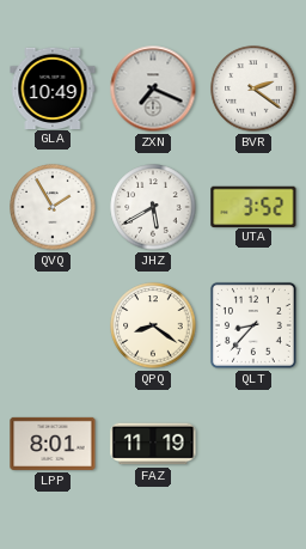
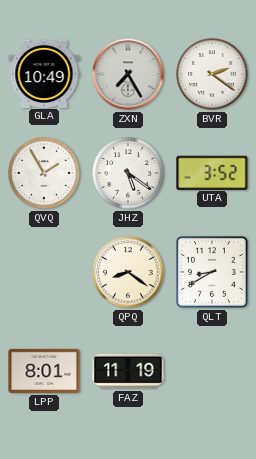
ZXN: 7:19 -> 7:25
JHZ: 5:40 -> 5:21
QLT: 8:37 -> 8:40
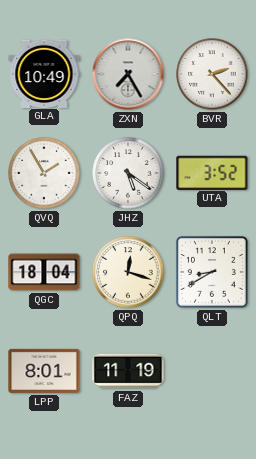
BVR: 2:21 -> 2:23
QGC: none -> 18:04
QPQ: 8:21 -> 12:18
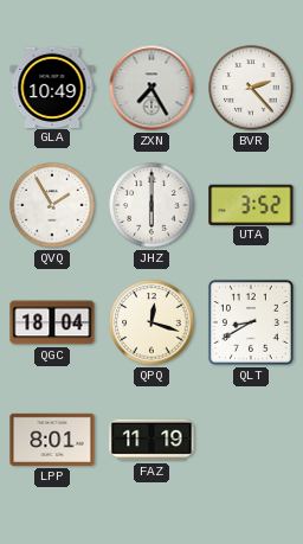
JHZ: 5:21 -> 6:00
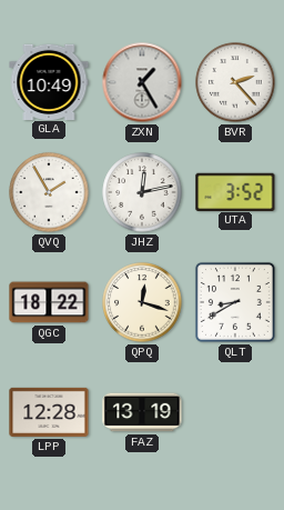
ZXN: 7:25 -> 1:25
JHZ: 6:00 -> 12:13
QGC: 18:04 -> 18:22
LPP: 8:01 -> 12:28
FAZ: 11:19 -> 13:19
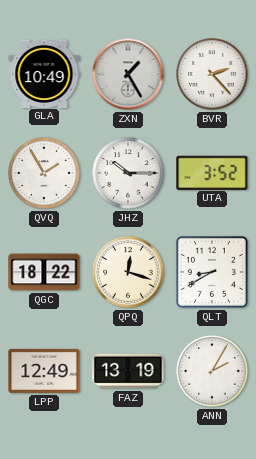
JHZ: 12:13 -> 10:15
LPP: 12:28 -> 12:49
ANN: none -> 2:05
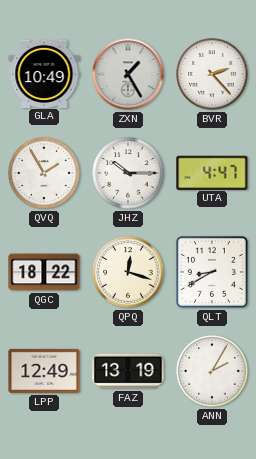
UTA: 3:52 -> 4:47
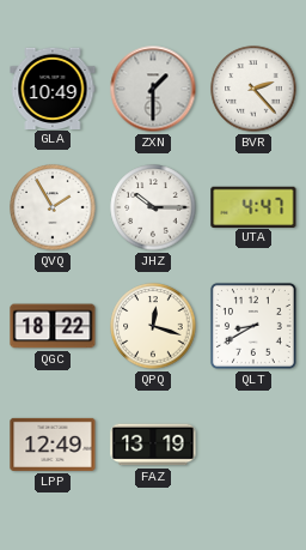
ZXN: 1:25 -> 1:30
ANN: 2:05 -> none
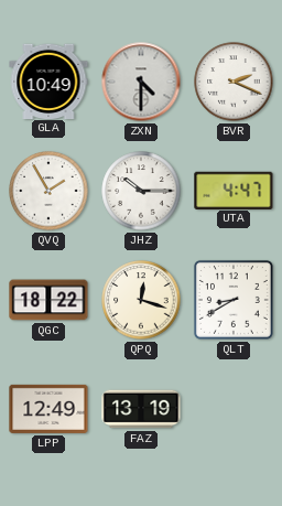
ZXN: 1:30 -> 4:30
BVR: 2:23 -> 2:19
